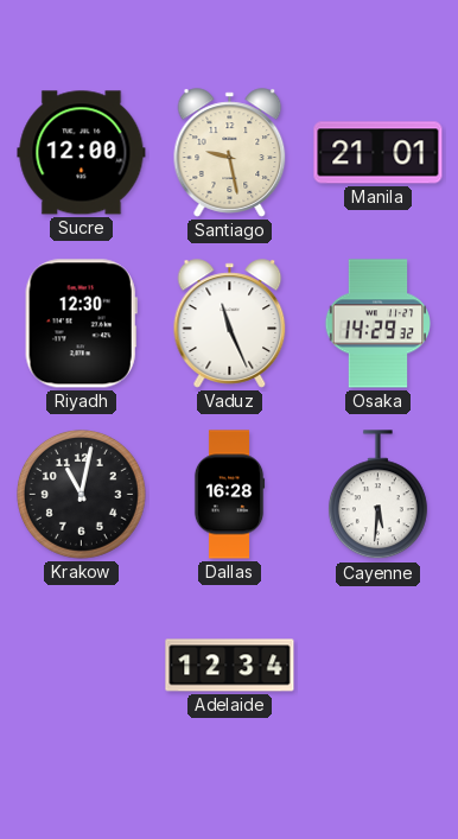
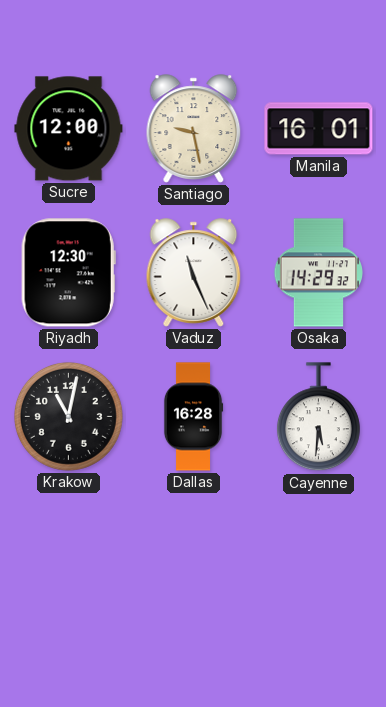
Manila: 21:01 -> 16:01
Adelaide: 12:34 -> none
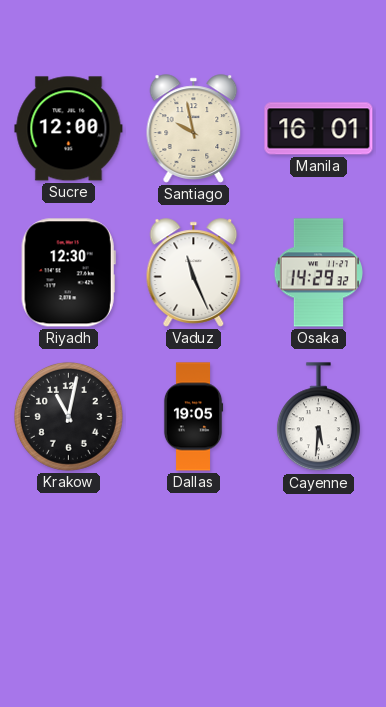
Santiago: 9:28 -> 9:58
Dallas: 16:28 -> 19:05
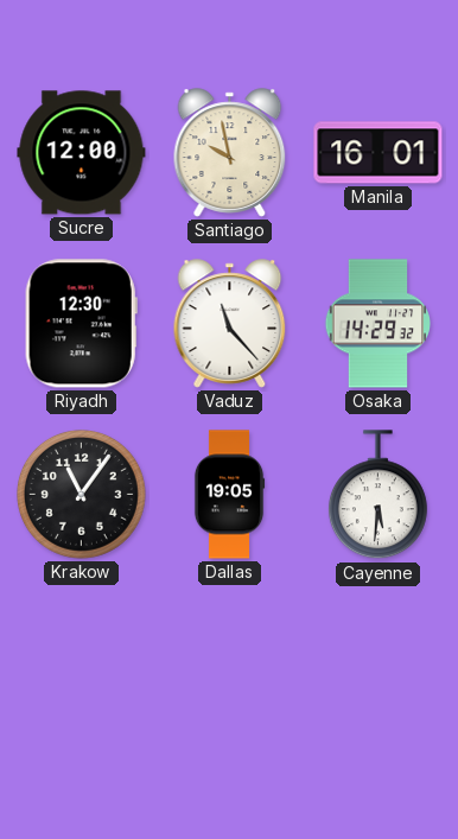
Vaduz: 11:26 -> 11:23
Krakow: 11:02 -> 11:06
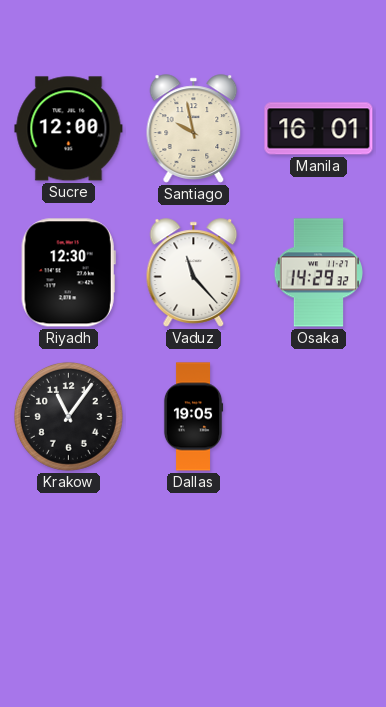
Cayenne: 5:31 -> none
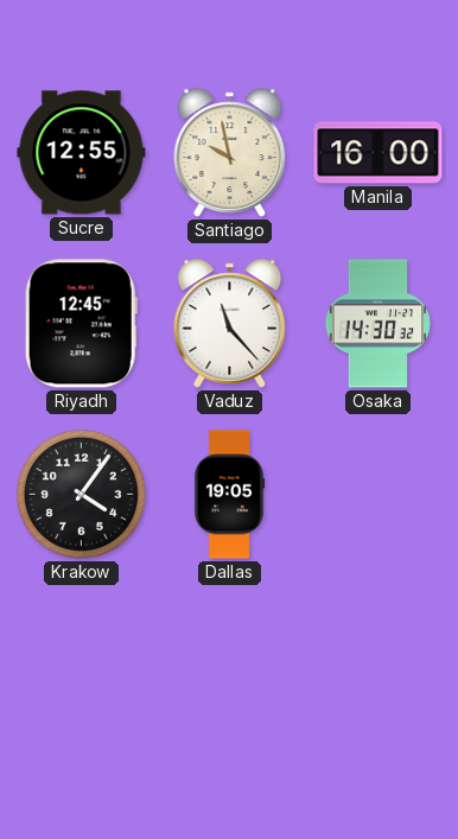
Sucre: 12:00 -> 12:55
Manila: 16:01 -> 16:00
Riyadh: 12:30 -> 12:45
Osaka: 14:29 -> 14:30
Krakow: 11:06 -> 4:06
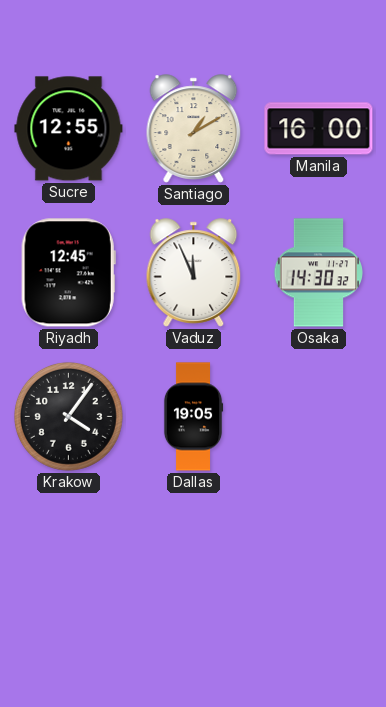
Santiago: 9:58 -> 1:10
Vaduz: 11:23 -> 11:56
